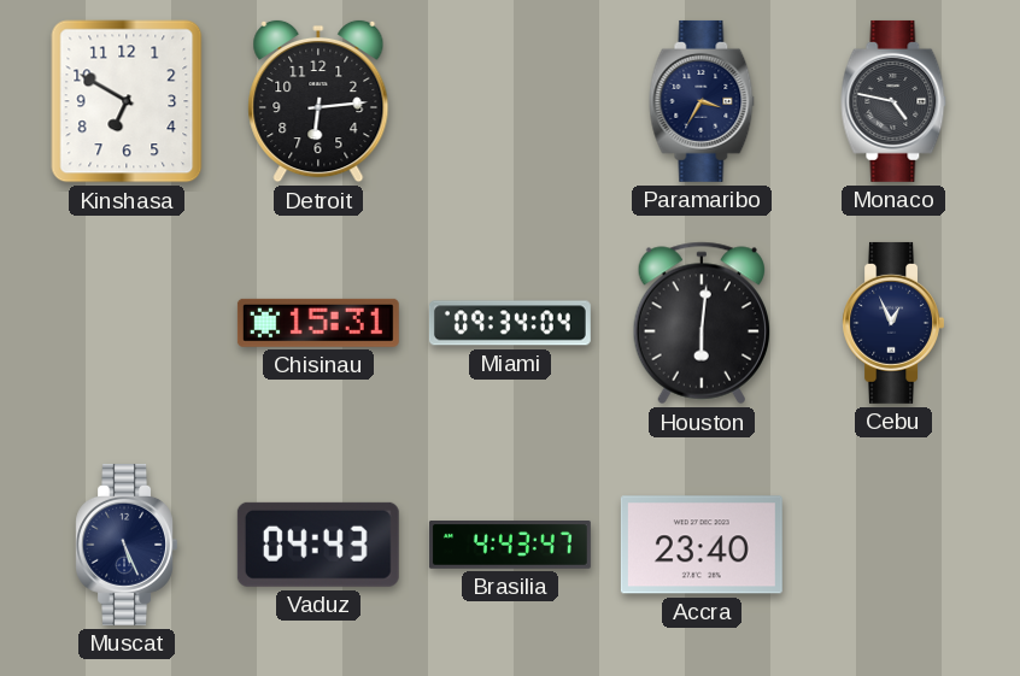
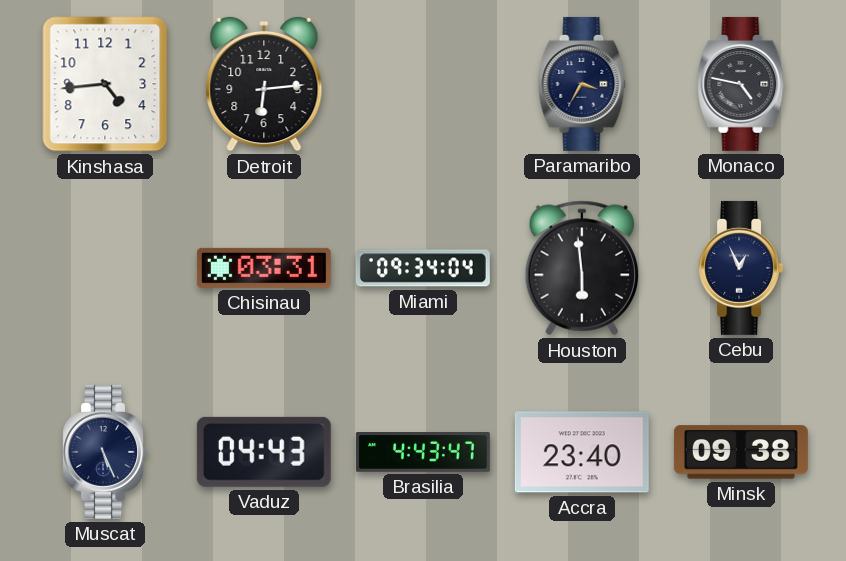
Kinshasa: 6:50 -> 4:44
Chisinau: 15:31 -> 03:31
Houston: 6:01 -> 5:59
Minsk: none -> 09:38
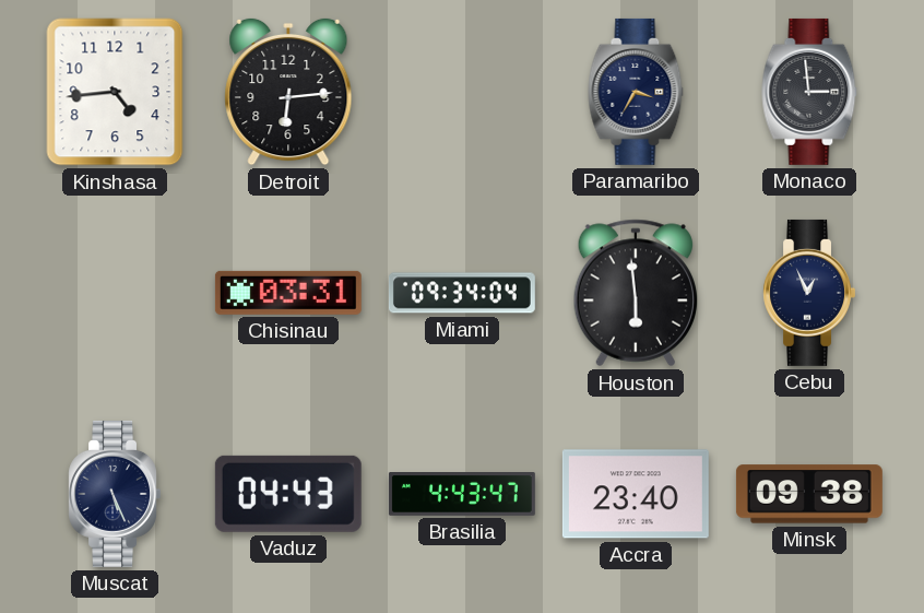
Monaco: 4:47 -> 2:59
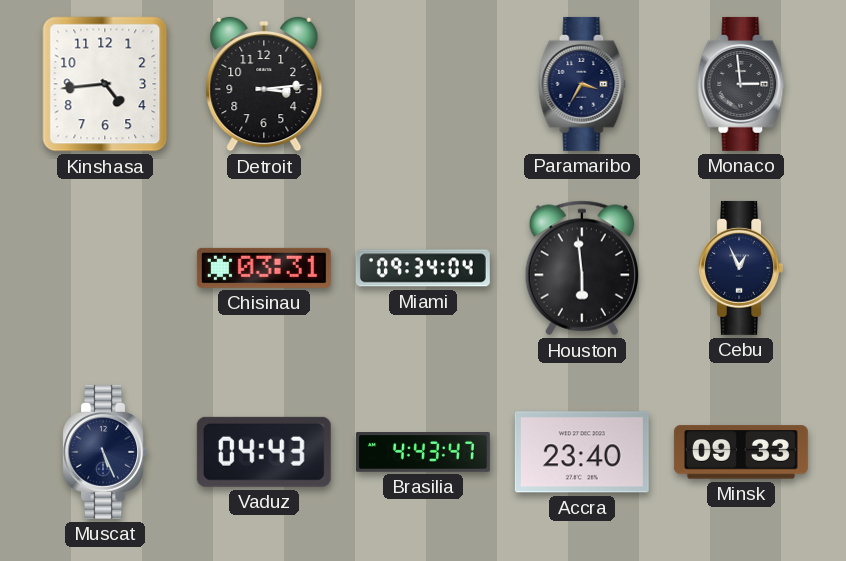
Detroit: 6:14 -> 3:14
Minsk: 09:38 -> 09:33
